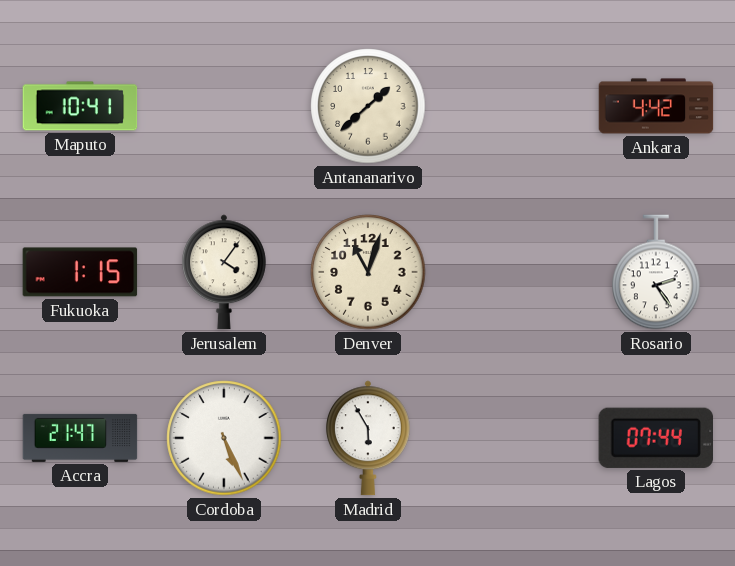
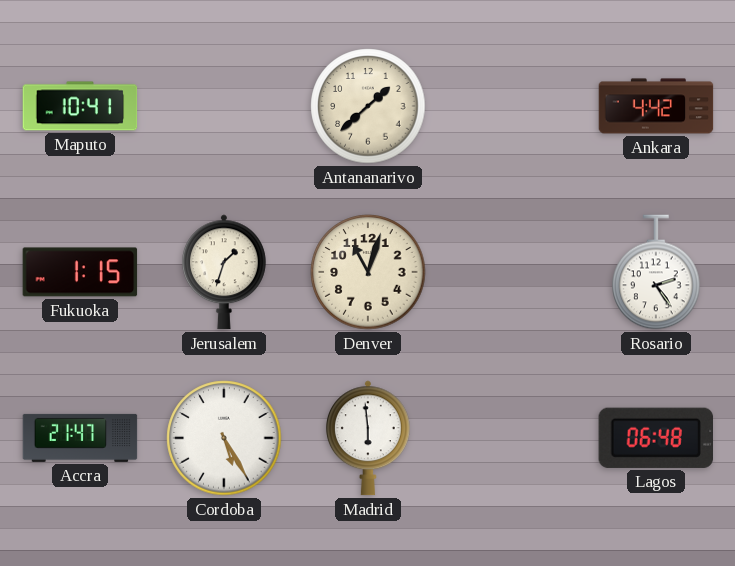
Jerusalem: 4:06 -> 1:33
Cordoba: 5:26 -> 5:25
Madrid: 5:55 -> 5:59
Lagos: 07:44 -> 06:48
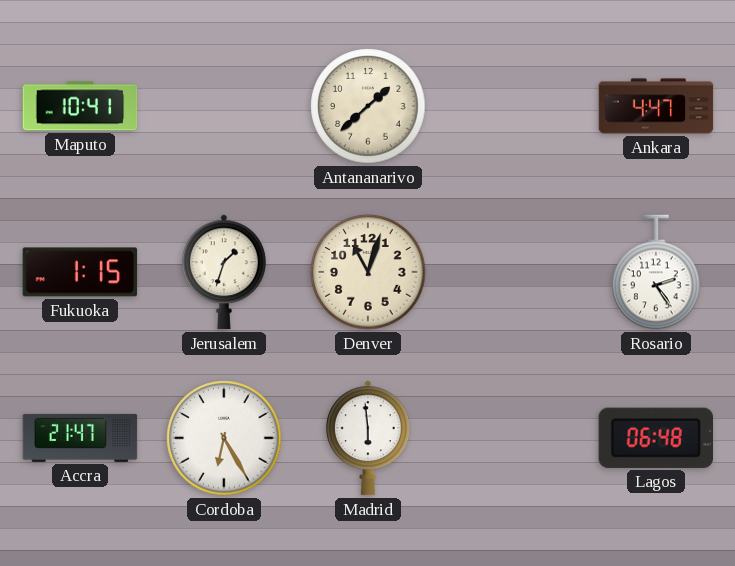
Ankara: 4:42 -> 4:47
Cordoba: 5:25 -> 6:25
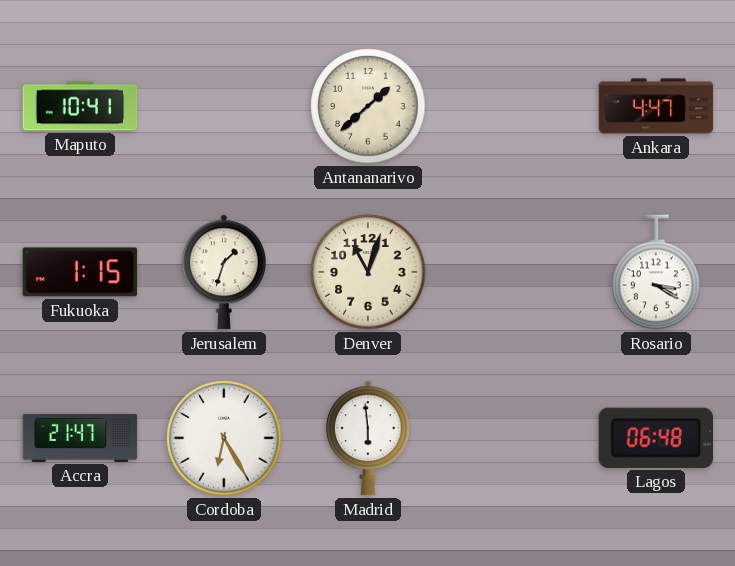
Rosario: 2:24 -> 3:20
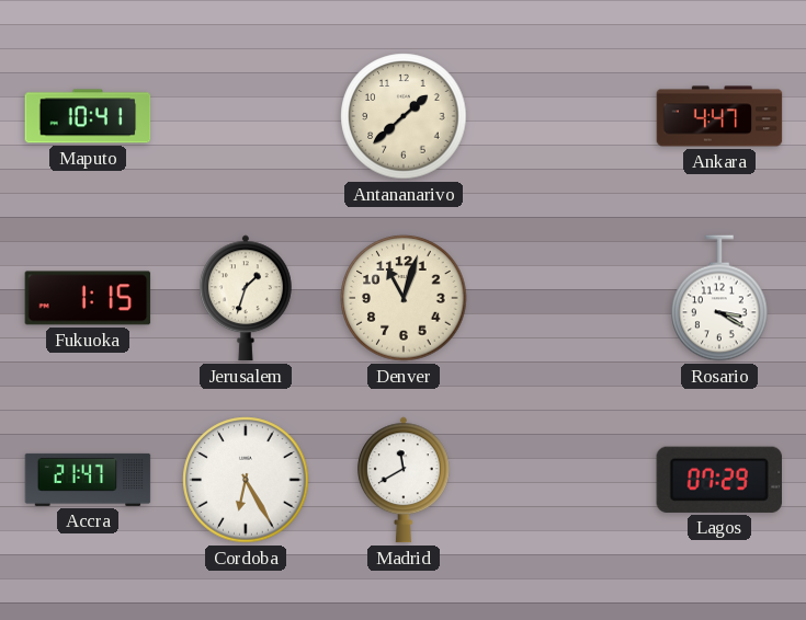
Madrid: 5:59 -> 11:40
Lagos: 06:48 -> 07:29
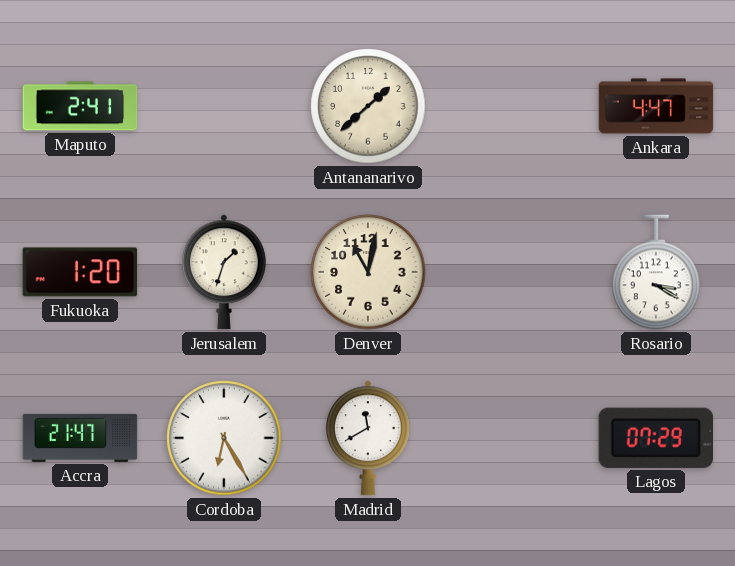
Maputo: 10:41 -> 2:41
Fukuoka: 1:15 -> 1:20
Denver: 11:03 -> 11:02
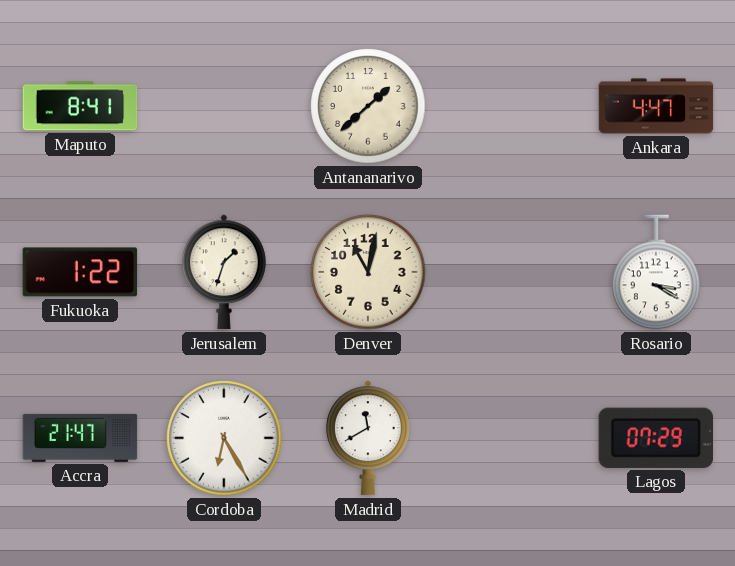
Maputo: 2:41 -> 8:41
Fukuoka: 1:20 -> 1:22
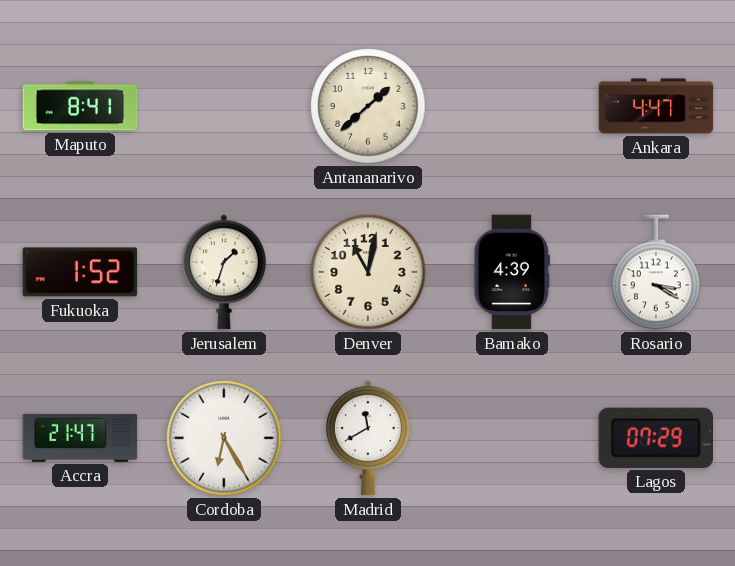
Fukuoka: 1:22 -> 1:52
Bamako: none -> 4:39
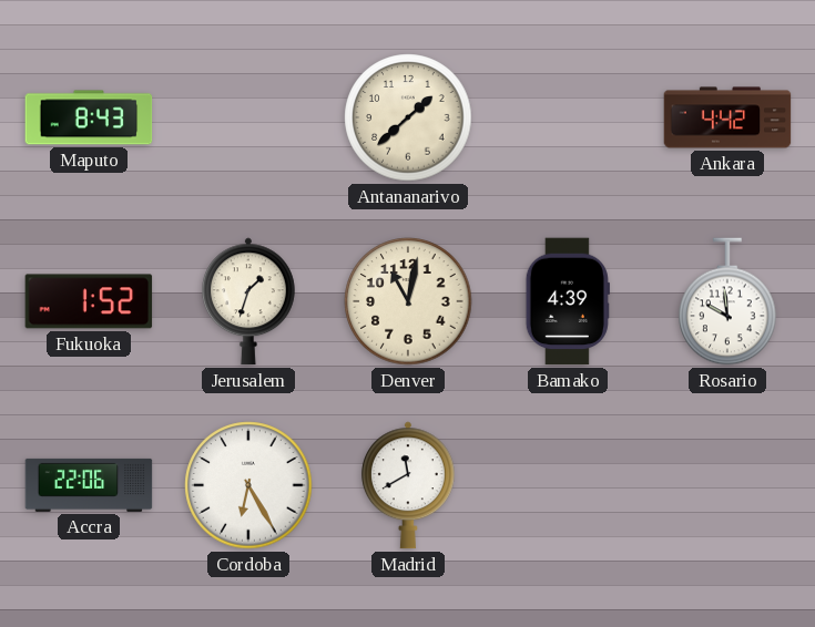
Maputo: 8:41 -> 8:43
Ankara: 4:47 -> 4:42
Rosario: 3:20 -> 9:59
Accra: 21:47 -> 22:06
Lagos: 07:29 -> none
